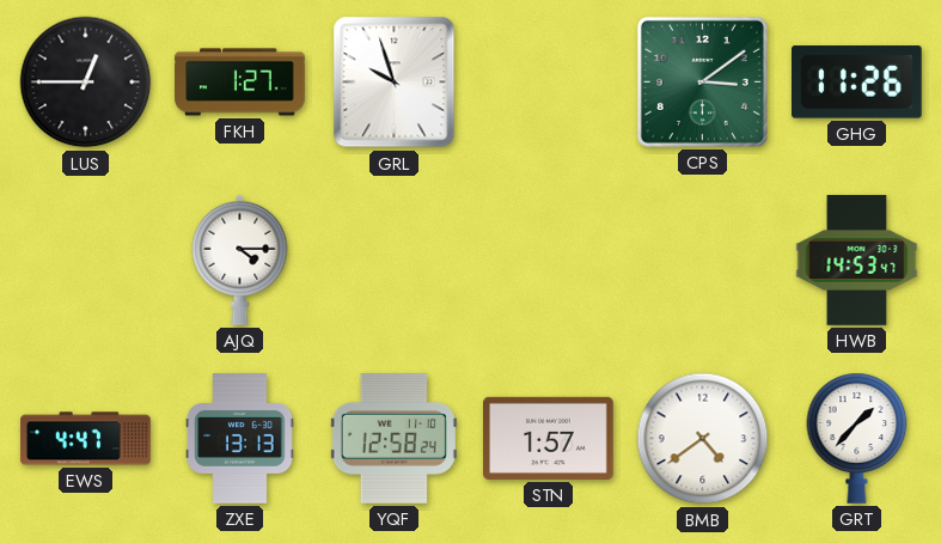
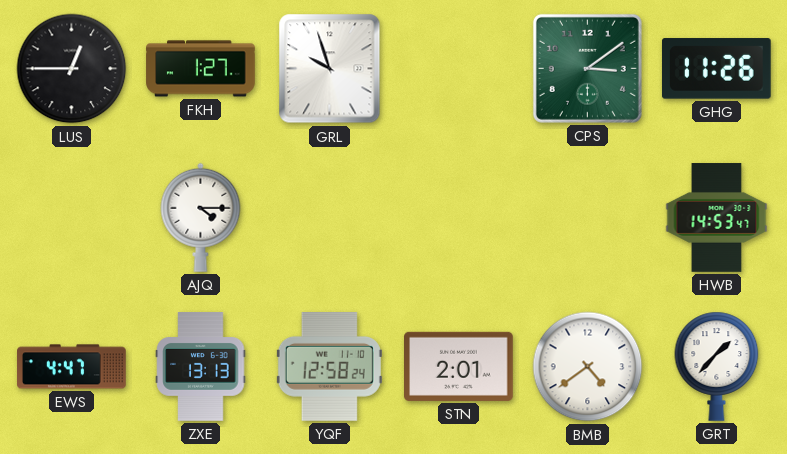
STN: 1:57 -> 2:01
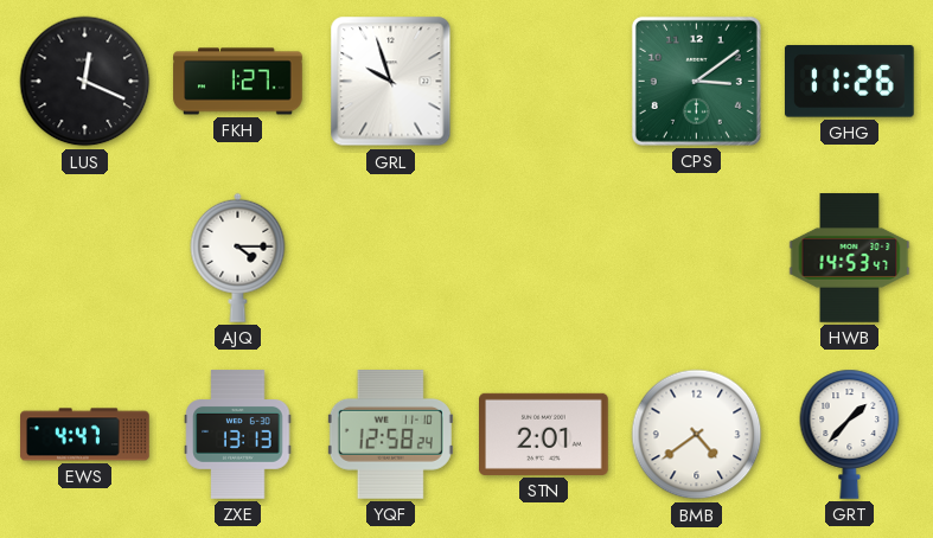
LUS: 12:45 -> 12:19
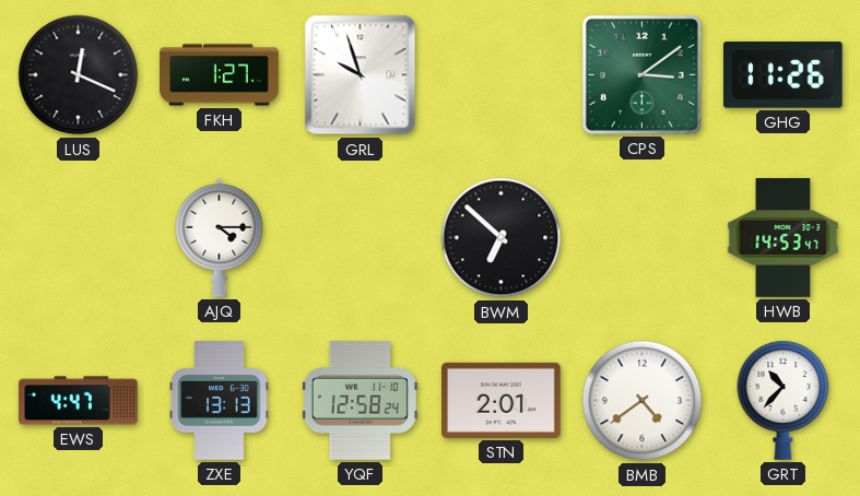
BWM: none -> 6:52
GRT: 1:37 -> 10:37
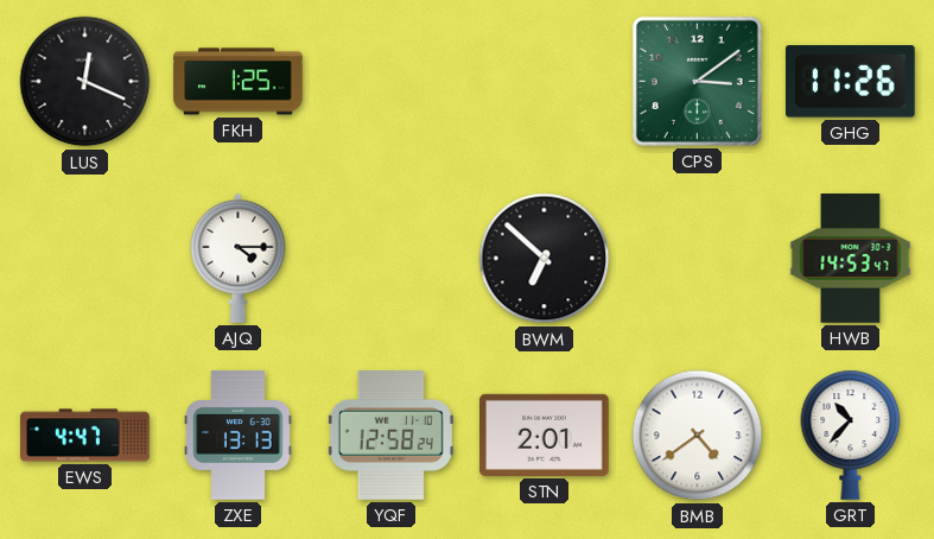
FKH: 1:27 -> 1:25
GRL: 9:57 -> none
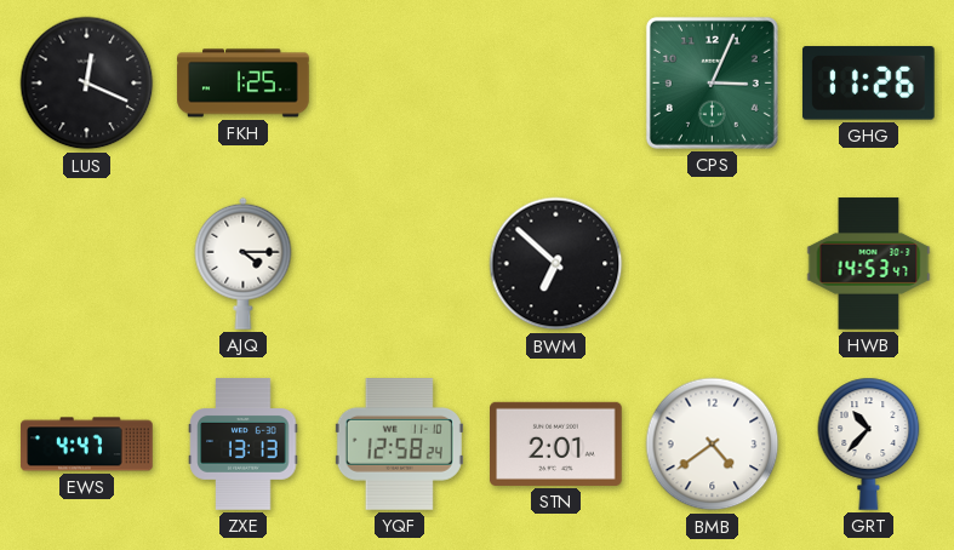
CPS: 3:09 -> 3:04
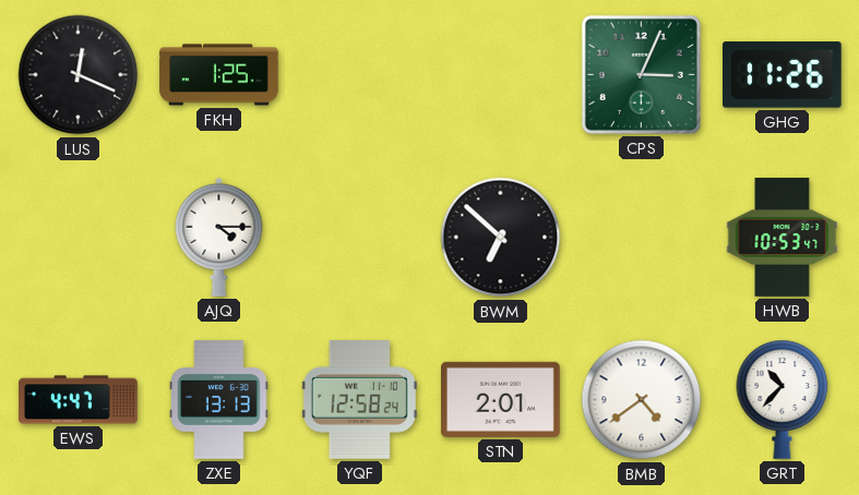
HWB: 14:53 -> 10:53
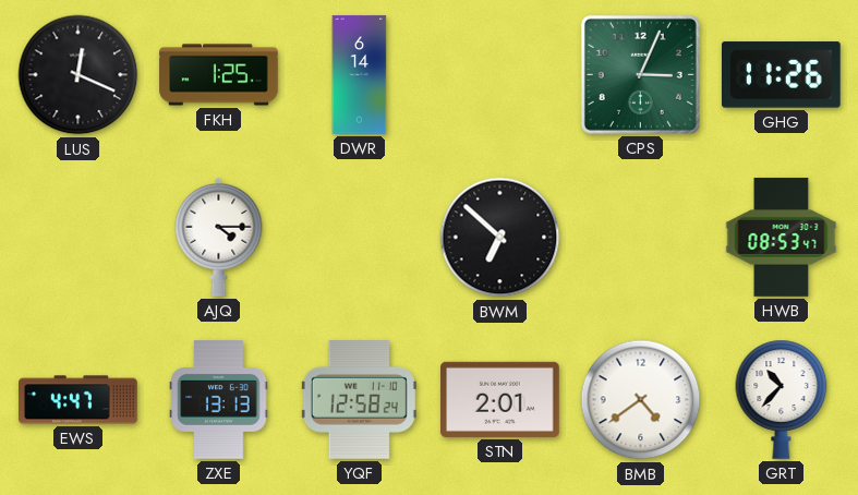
DWR: none -> 6:14
HWB: 10:53 -> 08:53
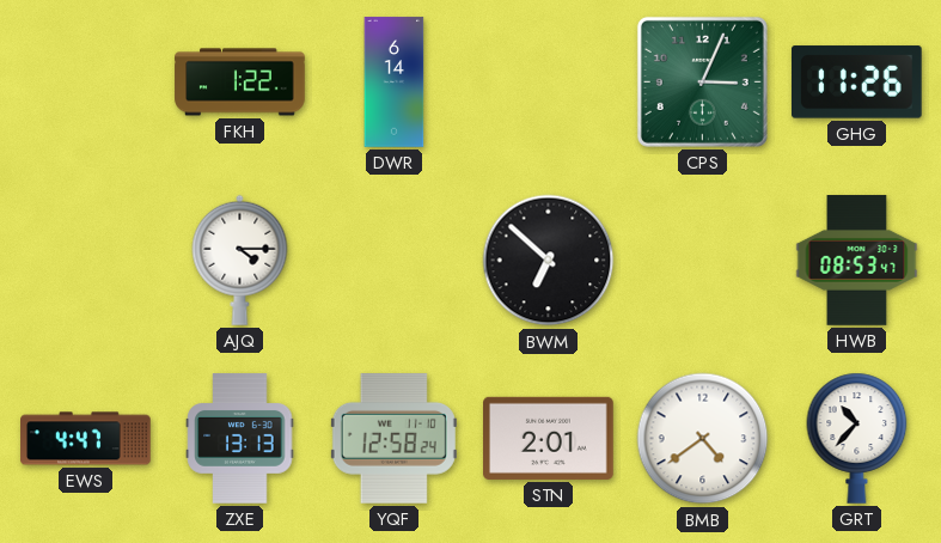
LUS: 12:19 -> none
FKH: 1:25 -> 1:22
